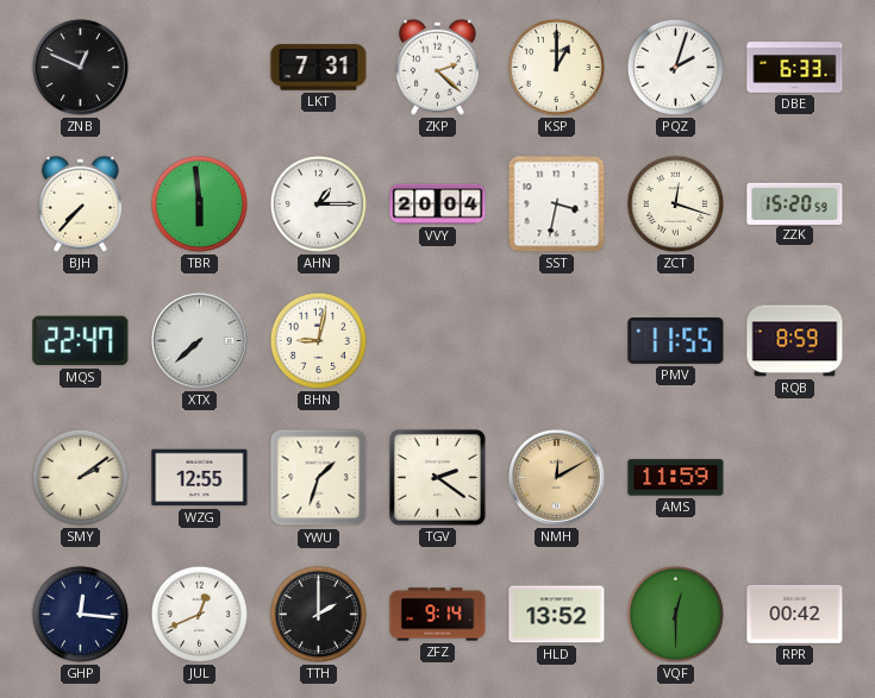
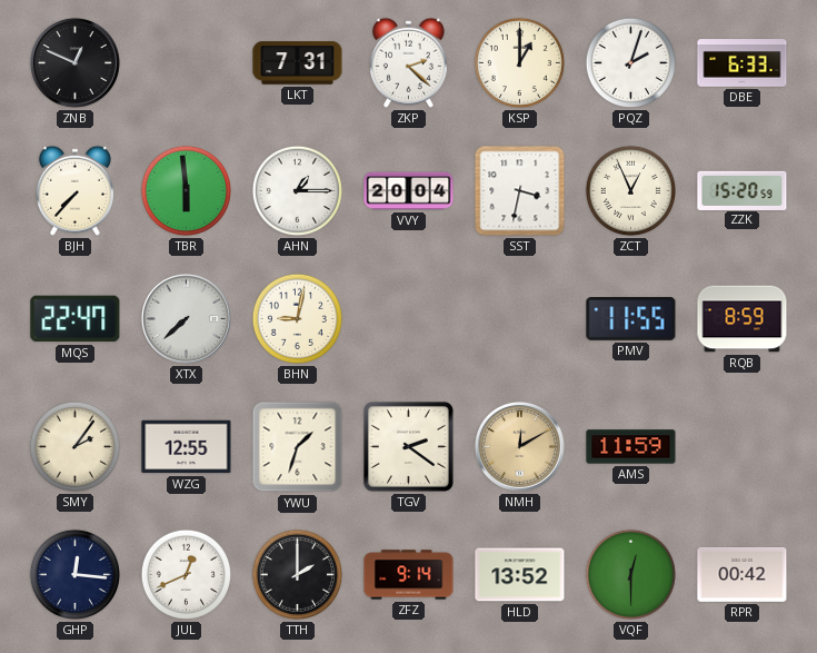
ZCT: 12:18 -> 12:56
SMY: 2:09 -> 2:06
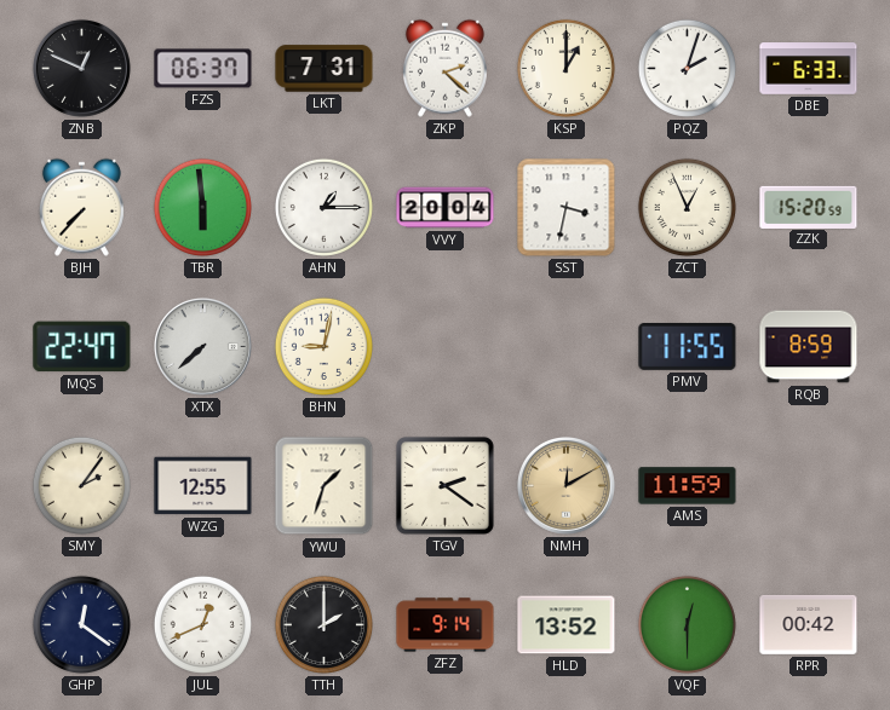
FZS: none -> 06:37
GHP: 12:16 -> 12:21
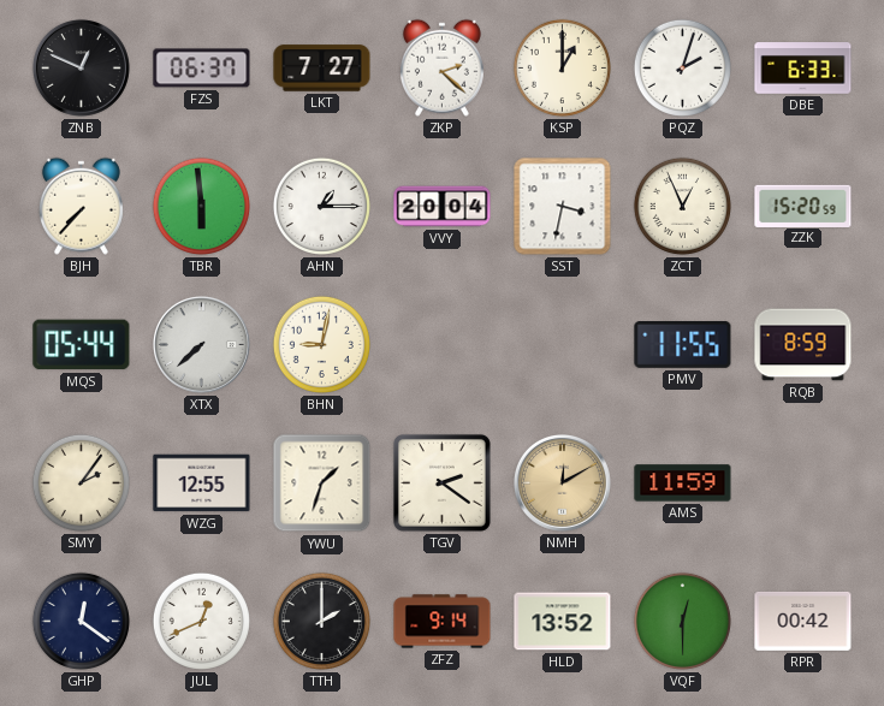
LKT: 7:31 -> 7:27
MQS: 22:47 -> 05:44
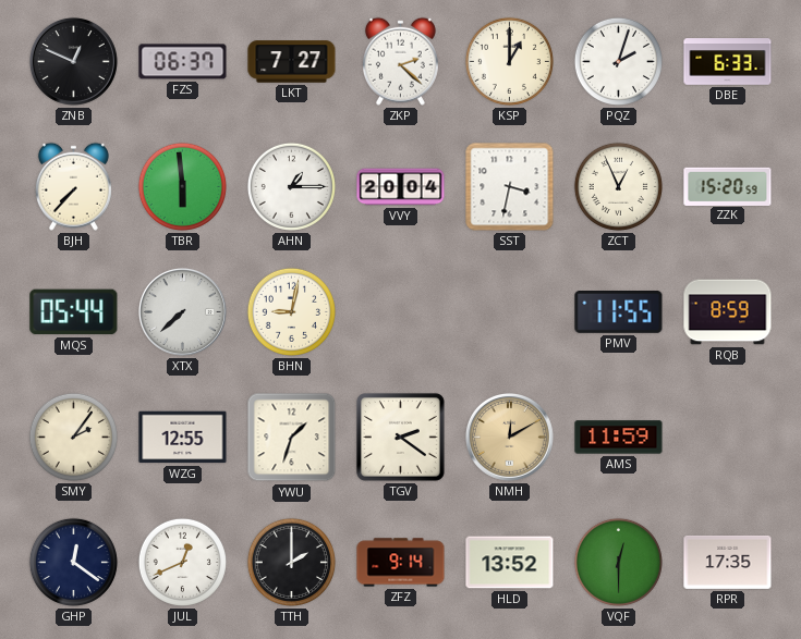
RPR: 00:42 -> 17:35
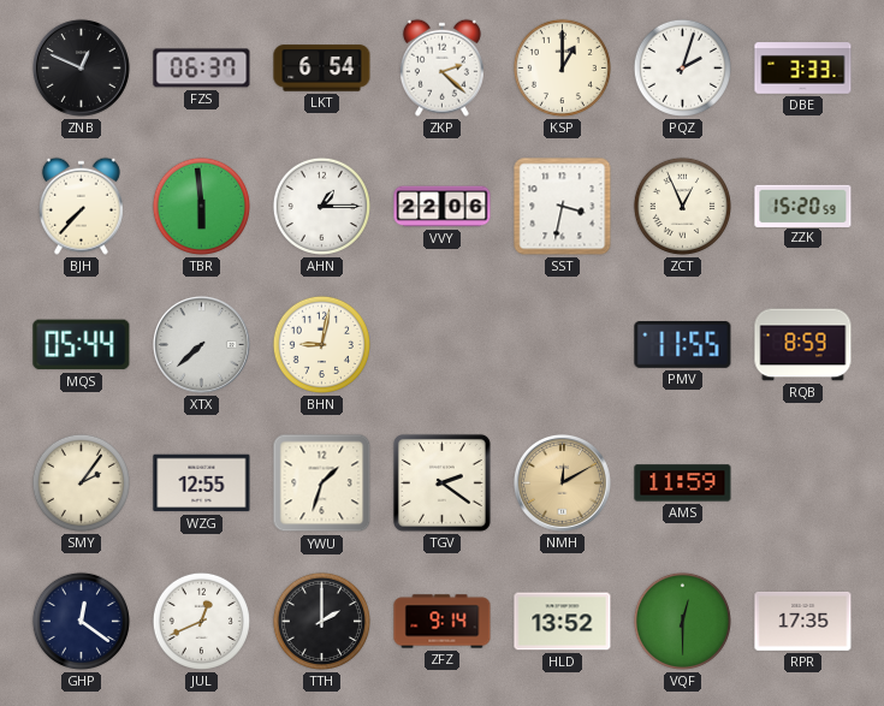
LKT: 7:27 -> 6:54
DBE: 6:33 -> 3:33
VVY: 20:04 -> 22:06
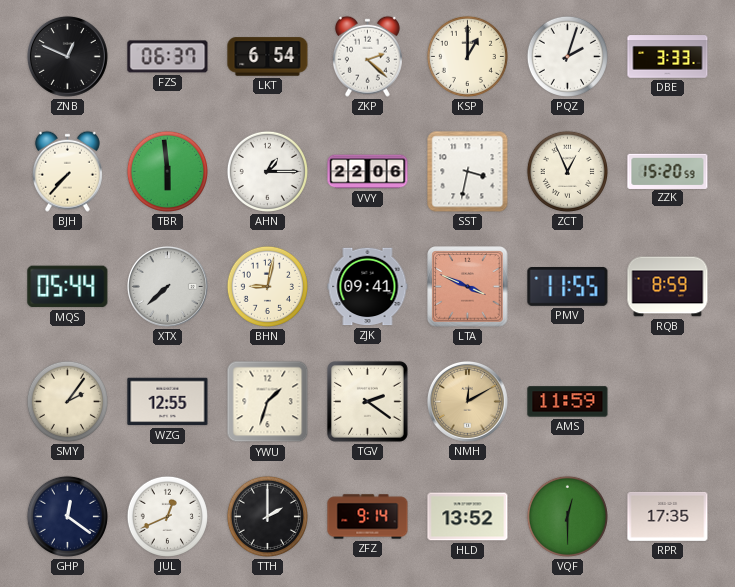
ZJK: none -> 09:41
LTA: none -> 3:49
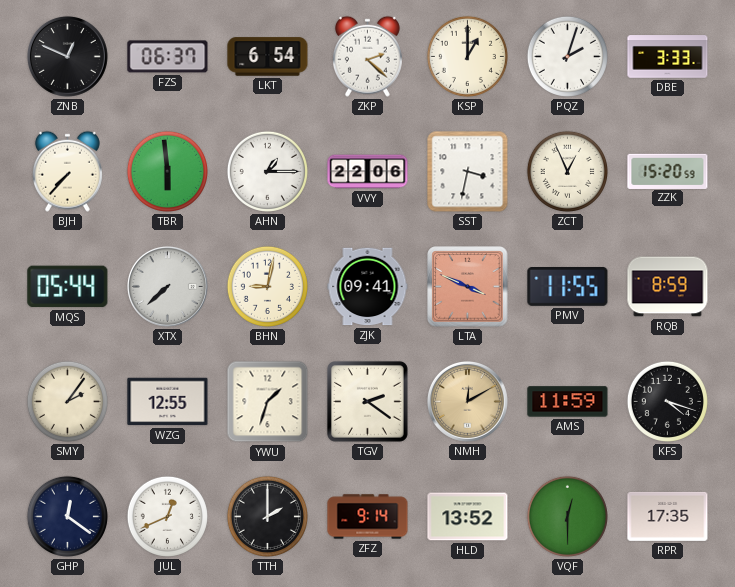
KFS: none -> 4:18
